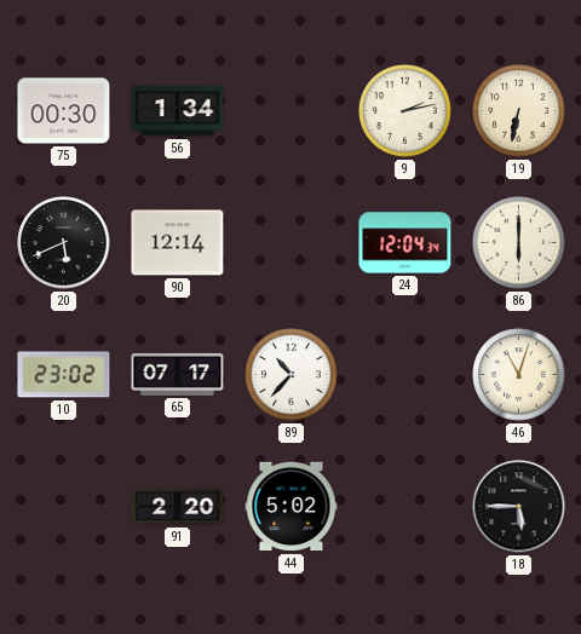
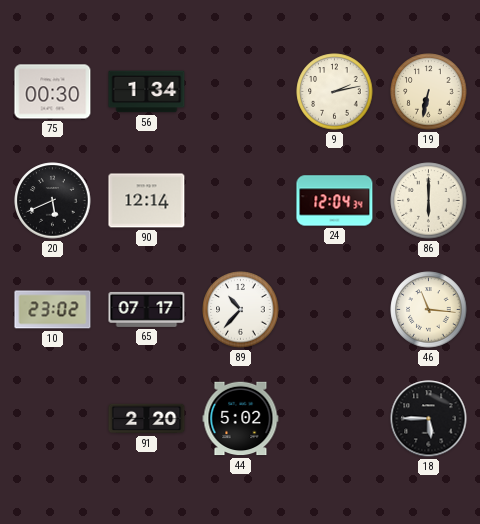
46: 11:03 -> 11:16
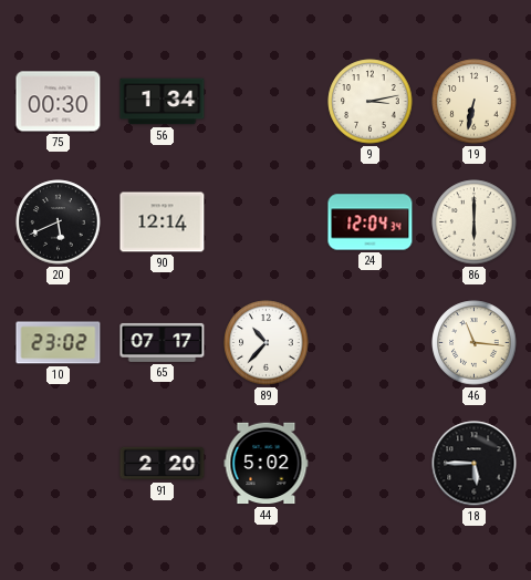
9: 2:13 -> 3:13
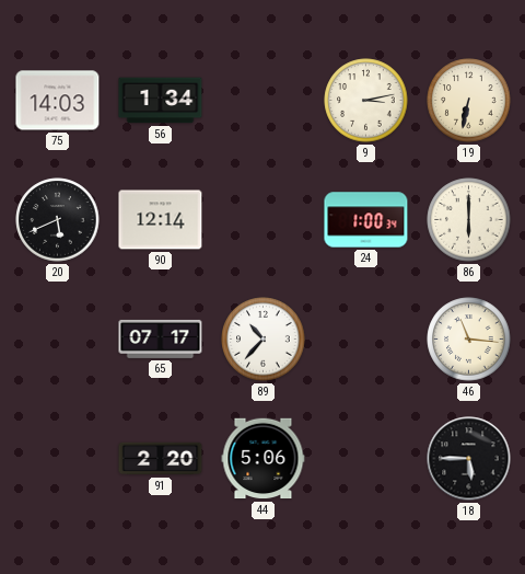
75: 00:30 -> 14:03
24: 12:04 -> 1:00
10: 23:02 -> none
44: 5:02 -> 5:06
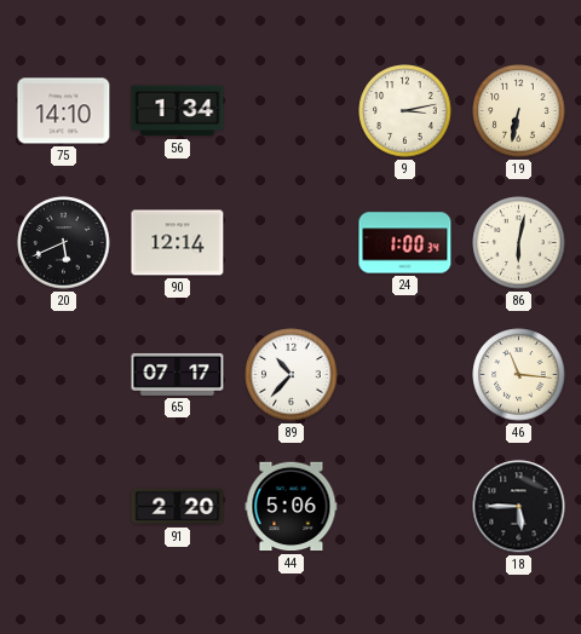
75: 14:03 -> 14:10
86: 6:00 -> 6:02
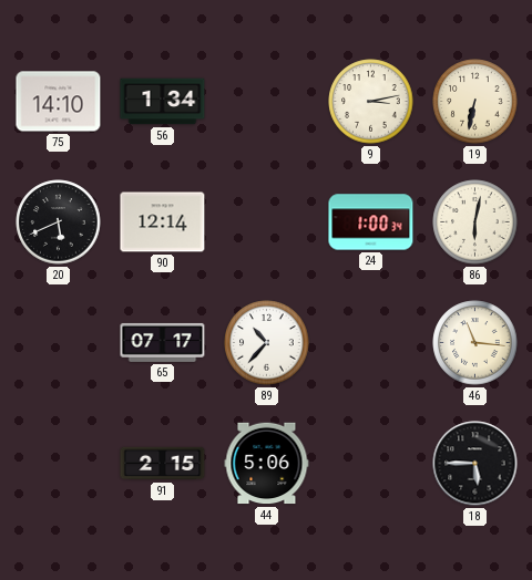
91: 2:20 -> 2:15
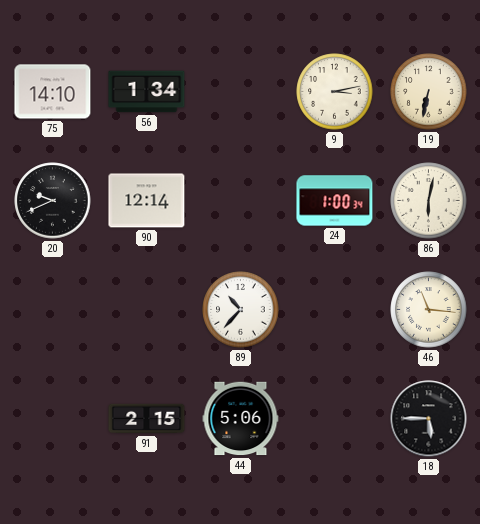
20: 5:41 -> 9:41
65: 07:17 -> none
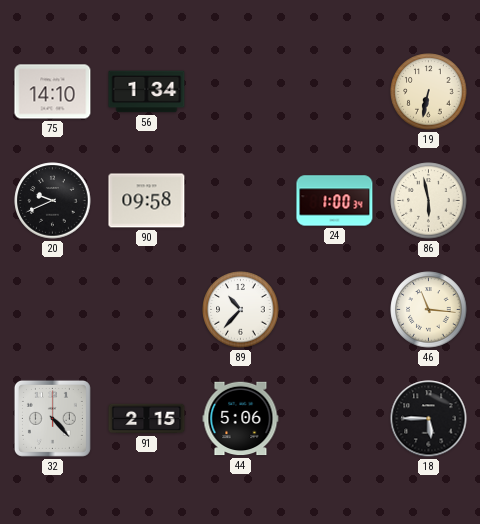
9: 3:13 -> none
90: 12:14 -> 09:58
86: 6:02 -> 5:58
32: none -> 4:23
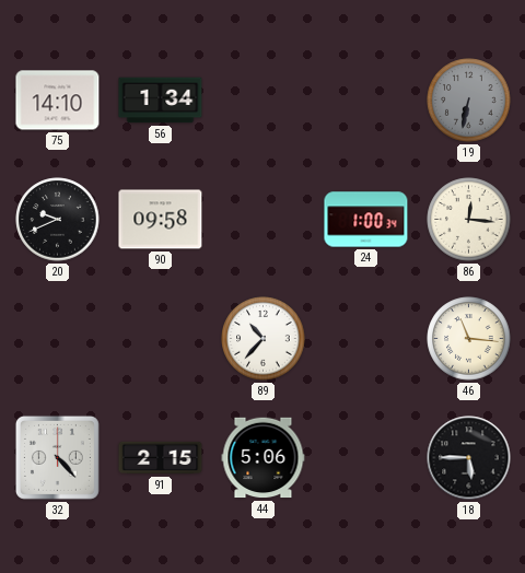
19 dial: cream -> grey
86: 5:58 -> 12:16
